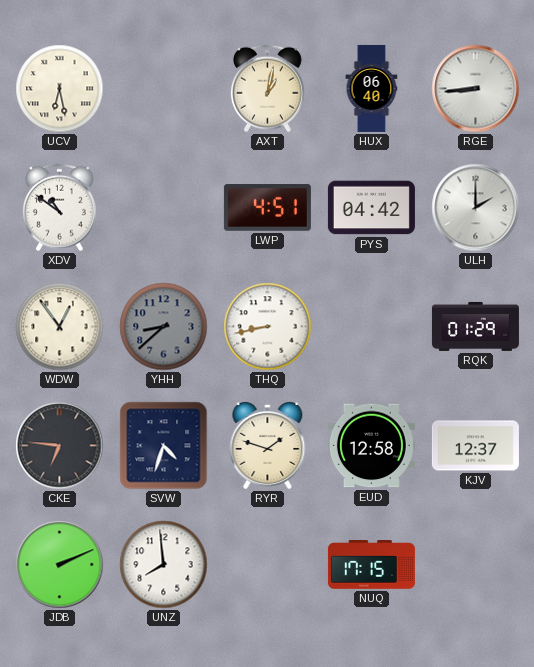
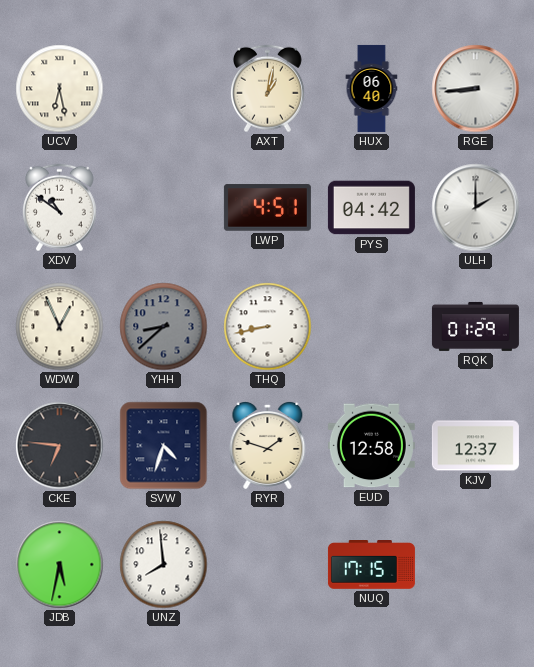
WDW: 12:54 -> 12:56
JDB: 2:11 -> 5:32
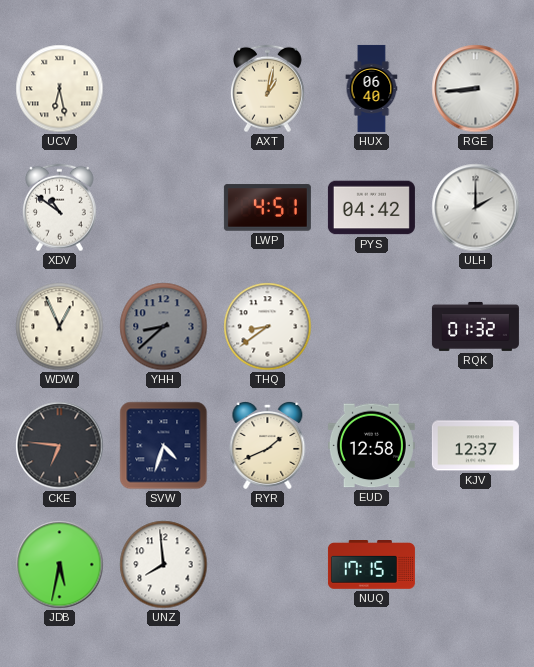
THQ: 8:43 -> 8:39
RQK: 01:29 -> 01:32
RYR: 1:48 -> 1:41
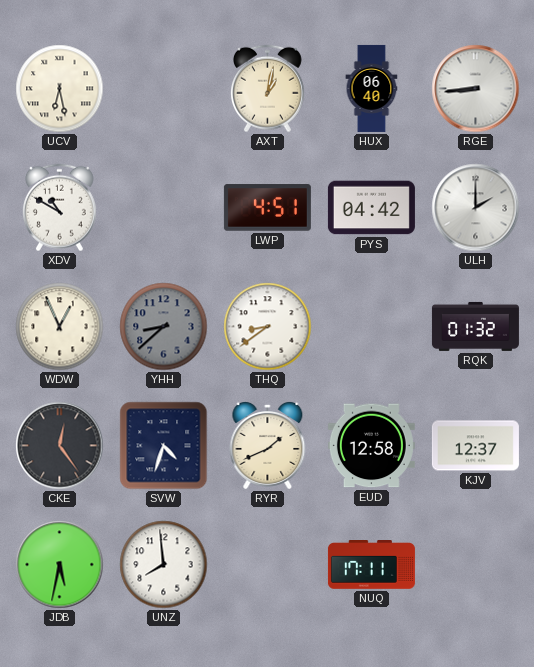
XDV: 10:51 -> 10:50
CKE: 6:46 -> 12:24
NUQ: 17:15 -> 17:11
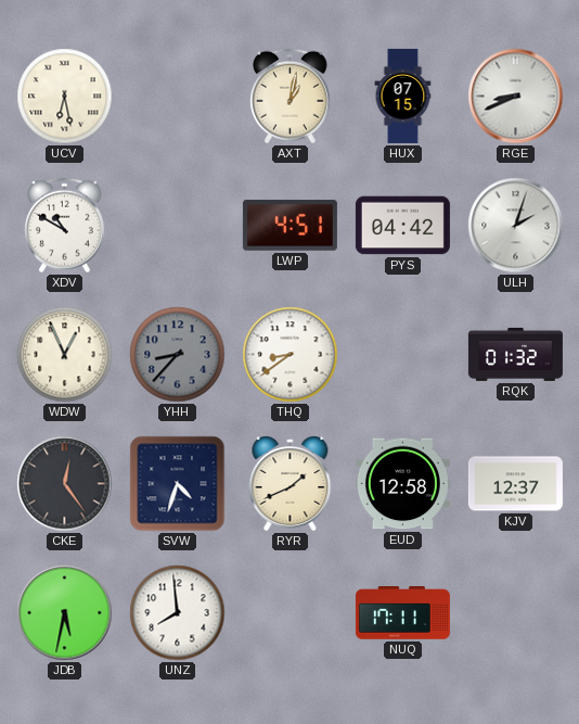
HUX: 06:40 -> 07:15
RGE: 8:44 -> 8:41
ULH: 2:00 -> 2:03
YHH: 8:38 -> 8:37
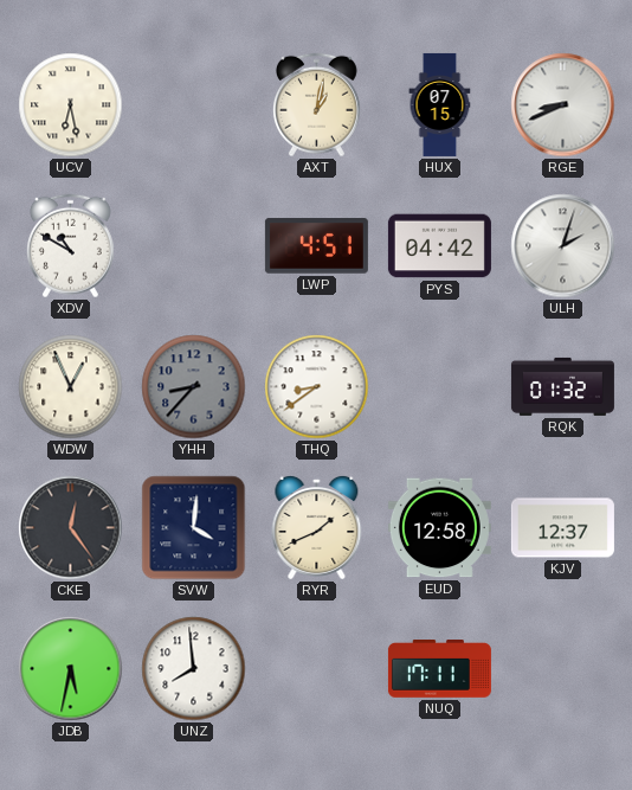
SVW: 4:33 -> 4:01
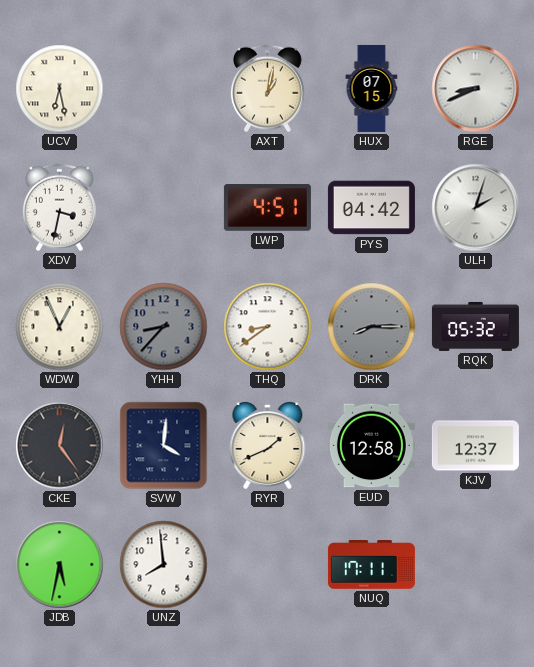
XDV: 10:50 -> 3:32
DRK: none -> 8:15
RQK: 01:32 -> 05:32
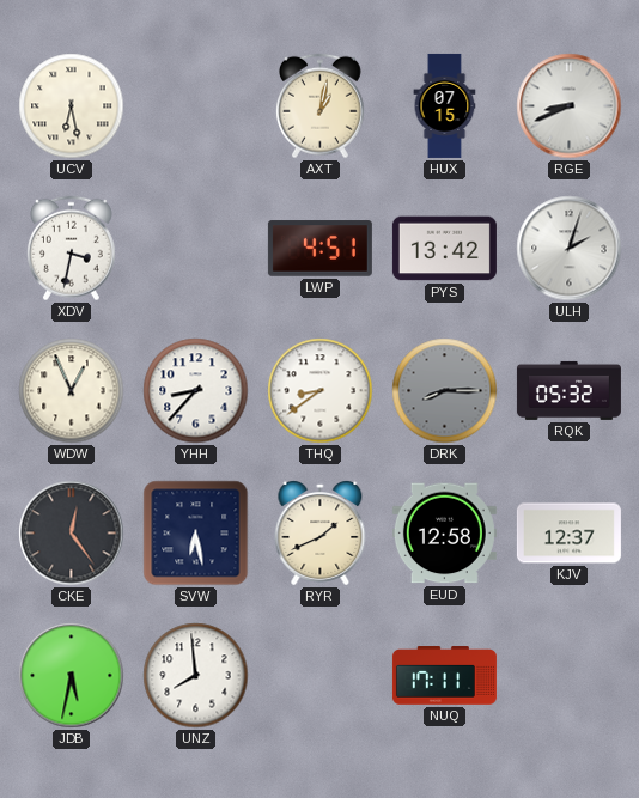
PYS: 04:42 -> 13:42
YHH dial: grey -> white
SVW: 4:01 -> 6:28
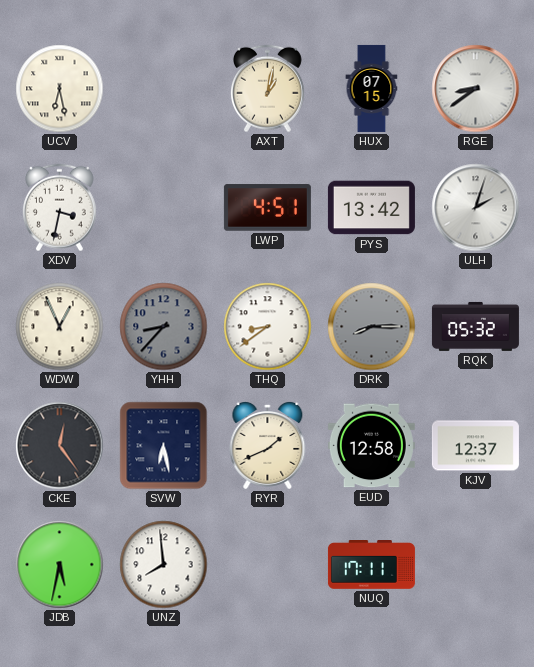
RGE: 8:41 -> 8:39
YHH dial: white -> grey
